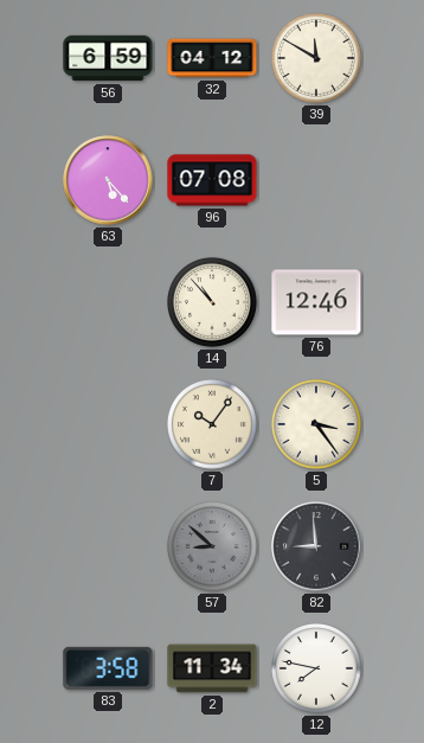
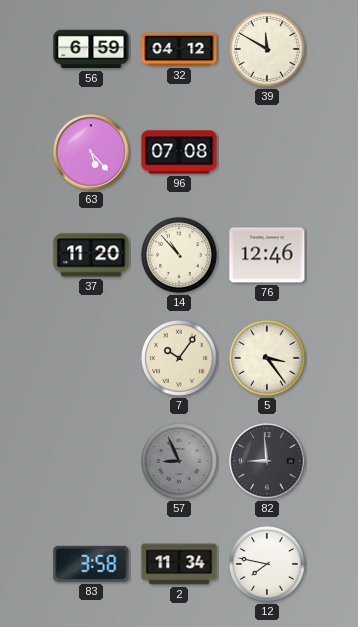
37: none -> 11:20
57: 8:52 -> 8:56
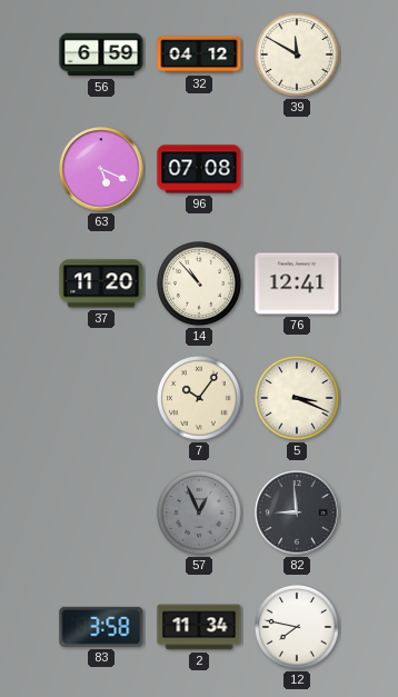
63: 5:23 -> 5:19
76: 12:46 -> 12:41
5: 3:24 -> 3:19
57: 8:56 -> 12:56
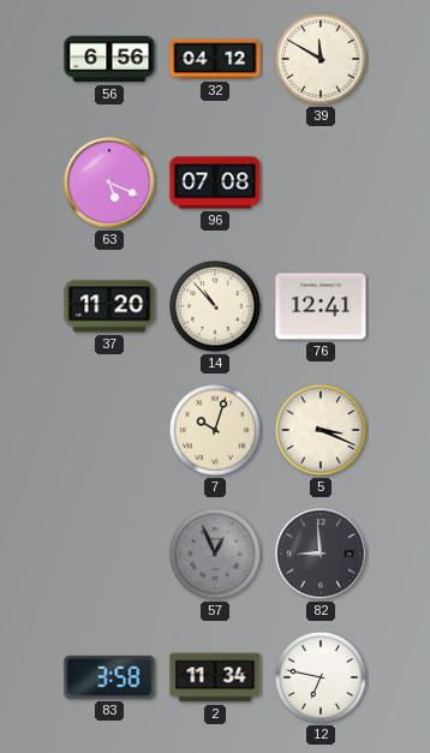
56: 6:59 -> 6:56
7: 10:06 -> 10:03
12: 7:47 -> 6:47
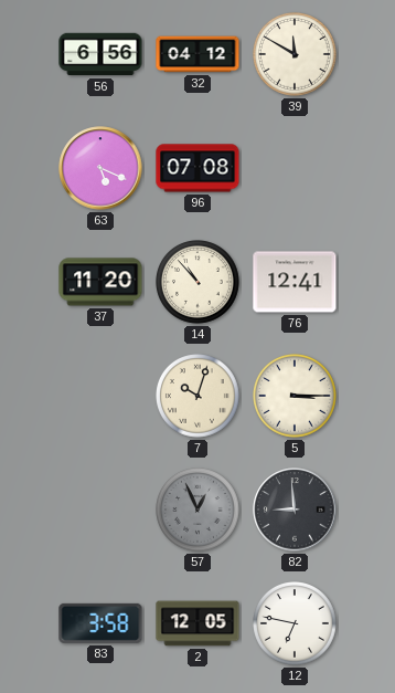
5: 3:19 -> 3:15
2: 11:34 -> 12:05
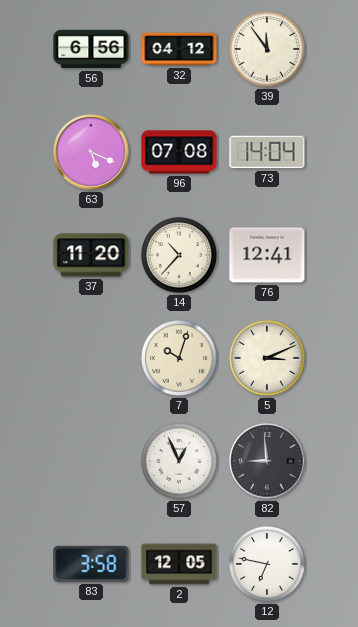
39: 11:50 -> 11:54
73: none -> 14:04
14: 10:53 -> 10:37
5: 3:15 -> 3:11
57 dial: grey -> white
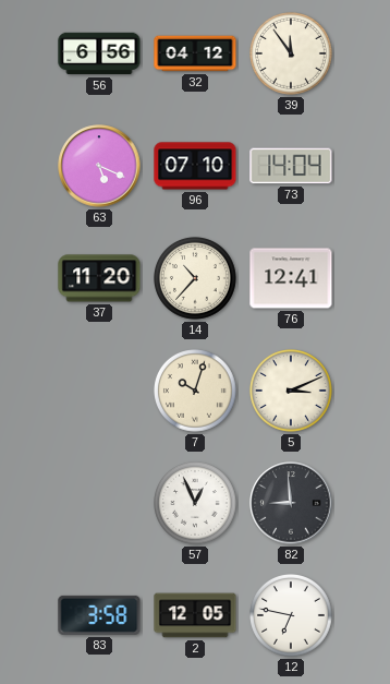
96: 07:08 -> 07:10
